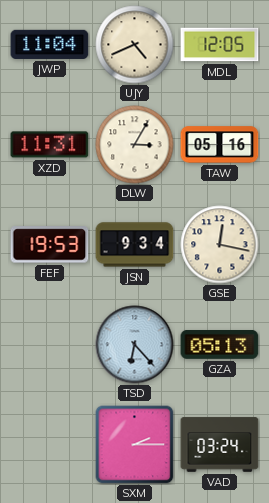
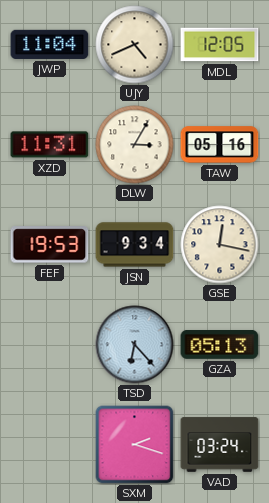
SXM: 2:15 -> 2:18
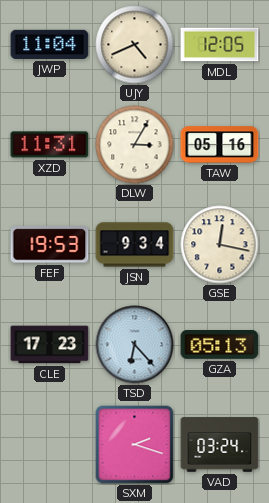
CLE: none -> 17:23
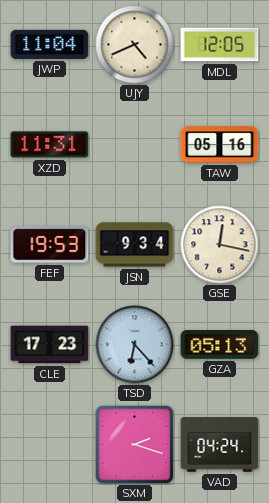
DLW: 3:05 -> none
VAD: 03:24 -> 04:24
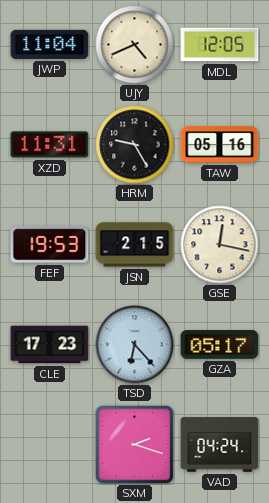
HRM: none -> 9:25
JSN: 9:34 -> 2:15
GZA: 05:13 -> 05:17
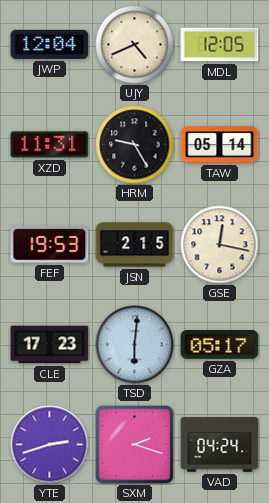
JWP: 11:04 -> 12:04
TAW: 05:16 -> 05:14
TSD: 6:23 -> 6:01
YTE: none -> 2:42
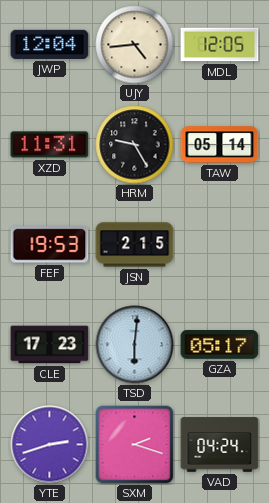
UJY: 4:41 -> 4:44
GSE: 12:17 -> none
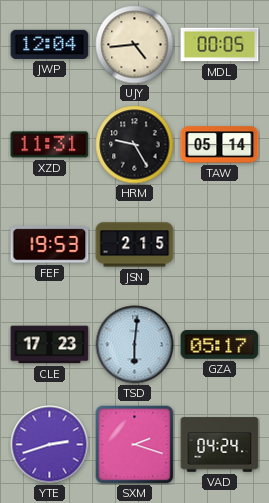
MDL: 12:05 -> 00:05
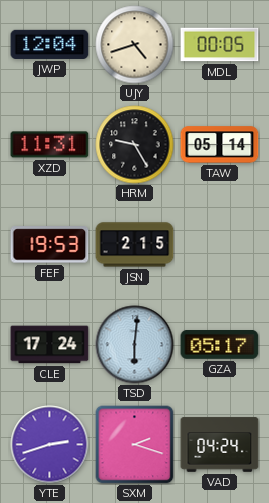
UJY: 4:44 -> 4:42
CLE: 17:23 -> 17:24
